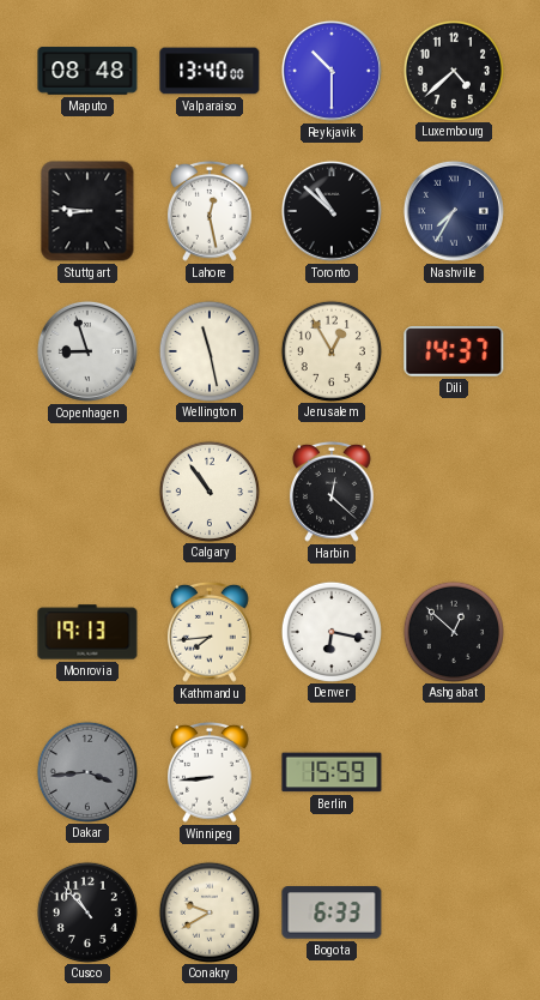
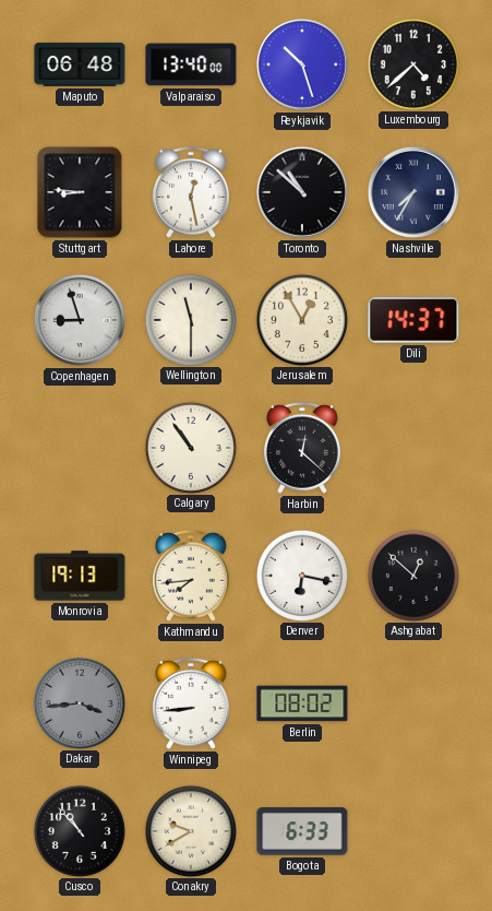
Maputo: 08:48 -> 06:48
Reykjavik: 10:30 -> 10:27
Wellington: 11:28 -> 11:30
Berlin: 15:59 -> 08:02
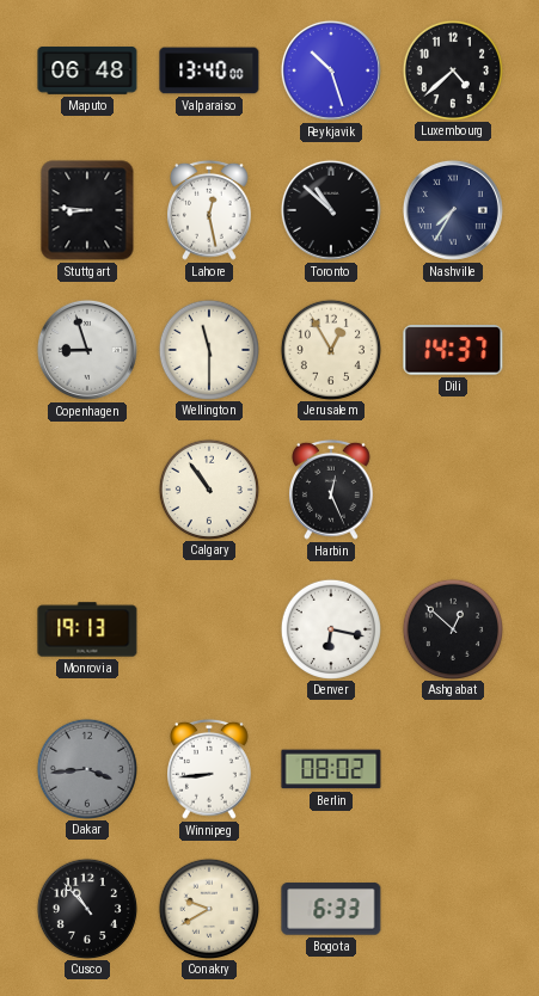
Harbin: 12:22 -> 12:26
Kathmandu: 7:44 -> none
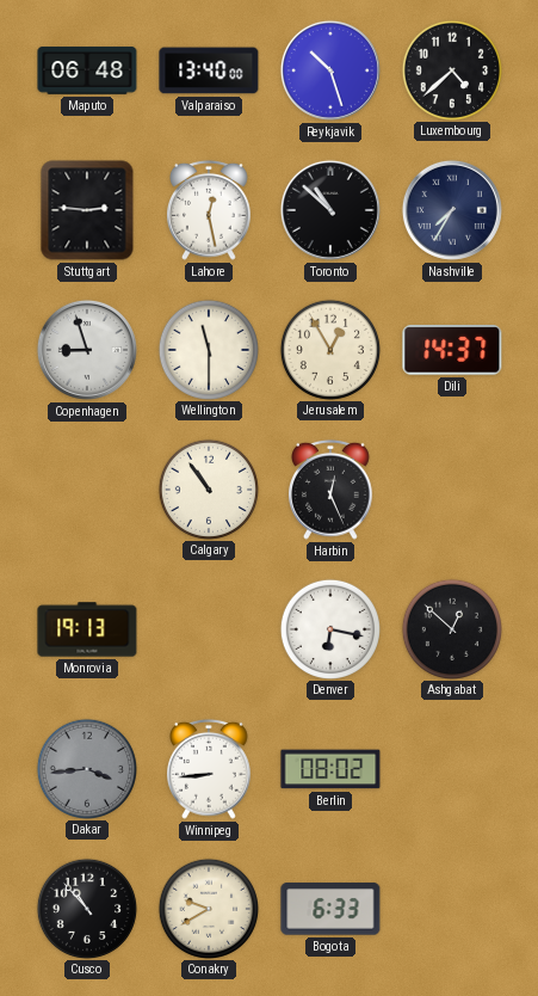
Stuttgart: 8:46 -> 2:46
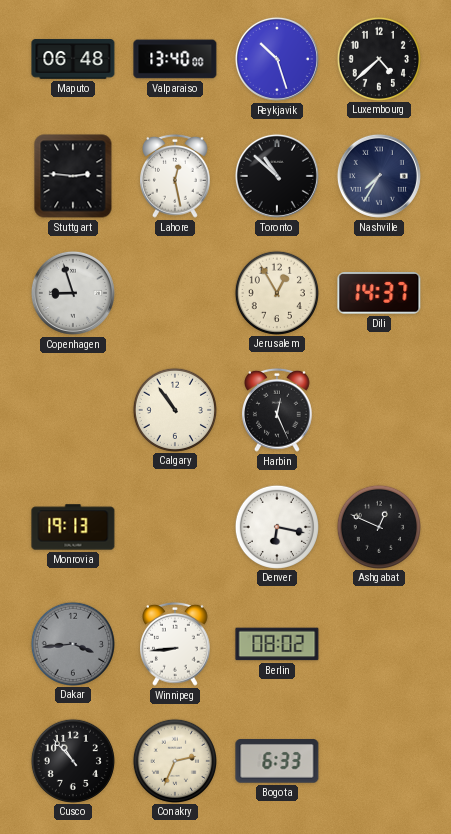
Wellington: 11:30 -> none
Ashgabat: 12:52 -> 12:49
Conakry: 9:40 -> 2:34
